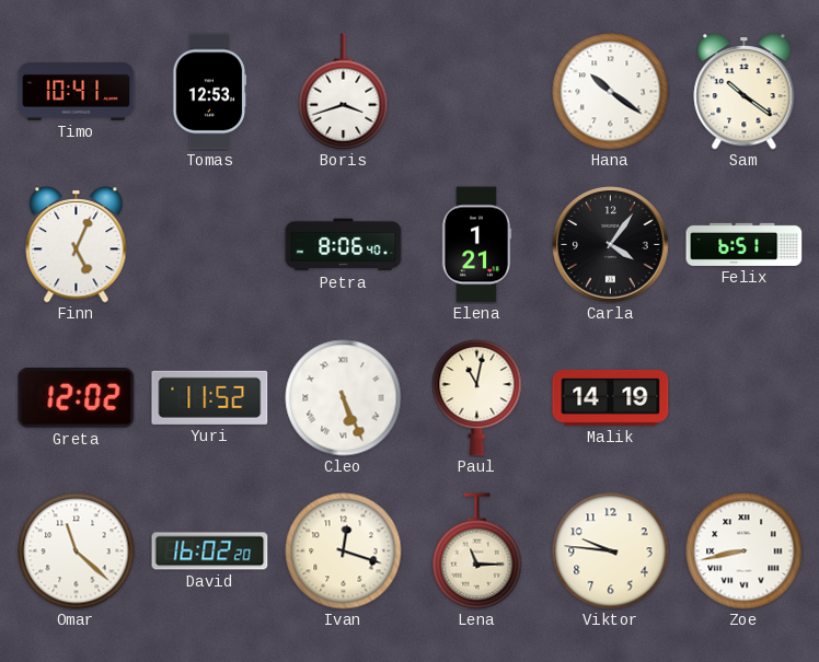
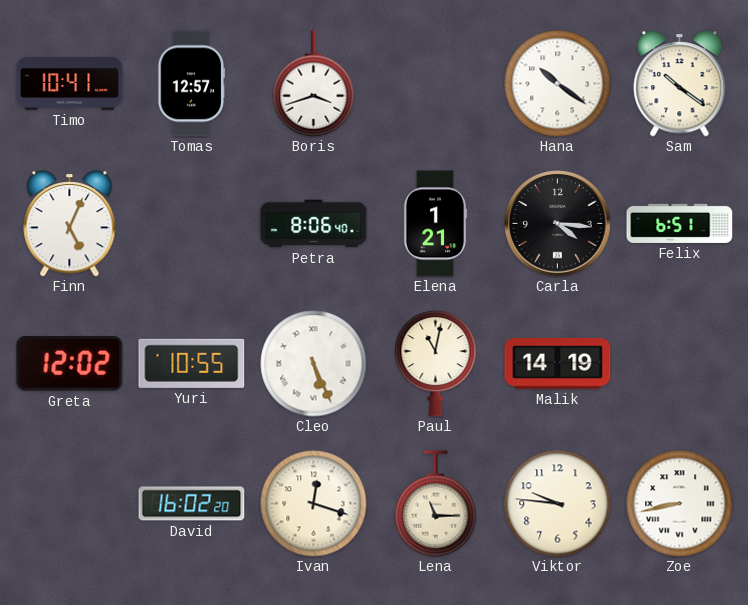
Tomas: 12:53 -> 12:57
Carla: 4:06 -> 4:16
Yuri: 11:52 -> 10:55
Omar: 11:22 -> none
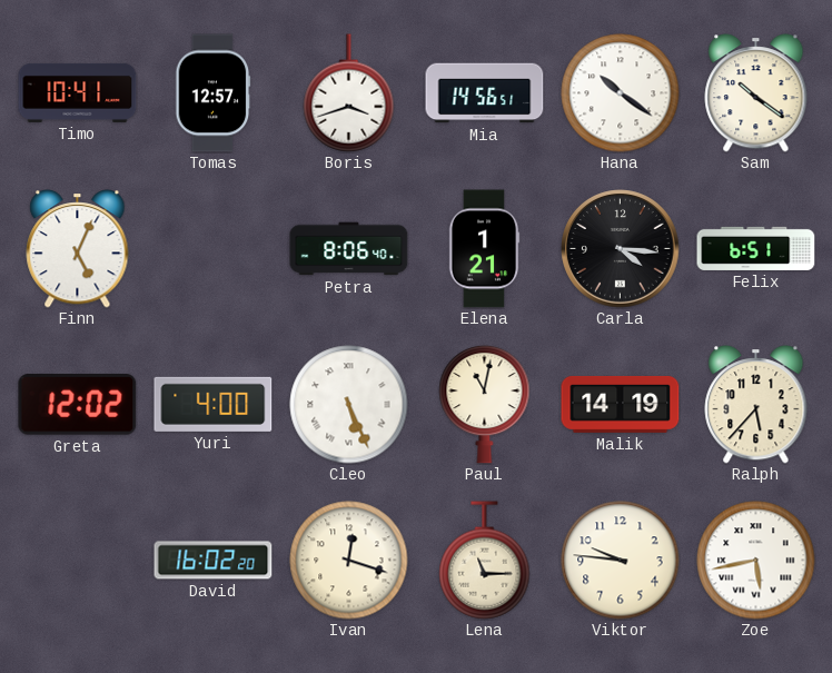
Mia: none -> 14:56
Yuri: 10:55 -> 4:00
Ralph: none -> 5:37
Zoe: 8:43 -> 5:43
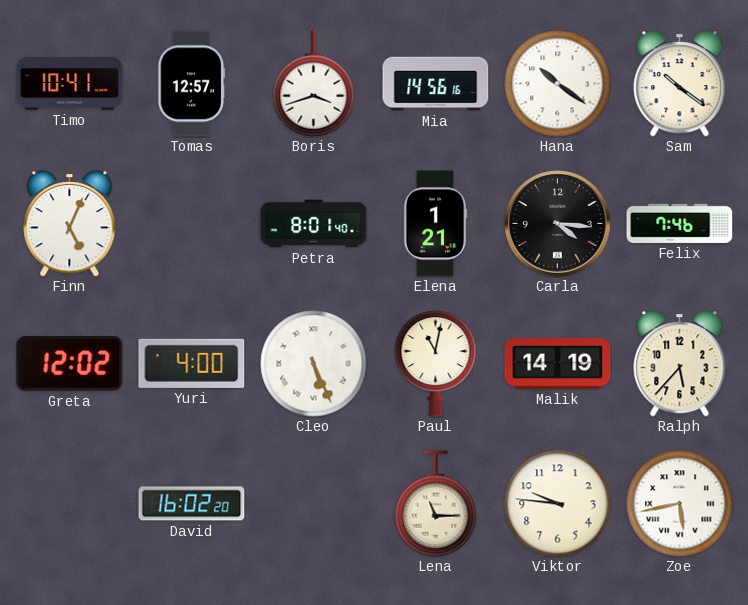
Mia: 14:56:51 -> 14:56:16
Petra: 8:06 -> 8:01
Felix: 6:51 -> 7:46
Ivan: 12:18 -> none
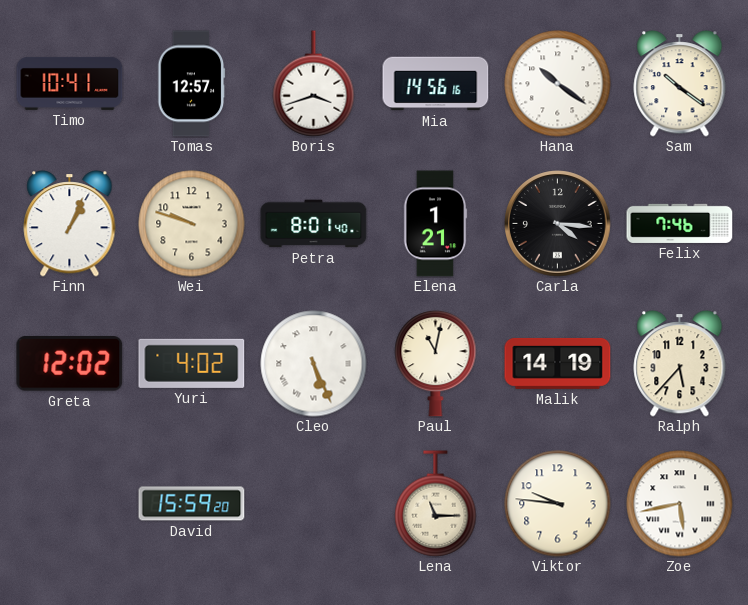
Finn: 5:04 -> 1:04
Wei: none -> 9:48
Yuri: 4:00 -> 4:02
David: 16:02 -> 15:59
